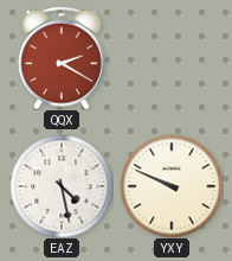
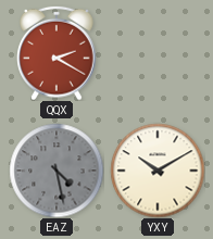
EAZ dial: white -> grey
YXY: 9:49 -> 10:10
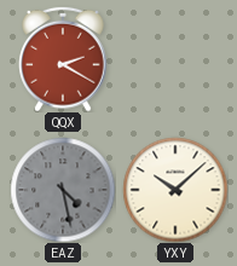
YXY: 10:10 -> 10:08
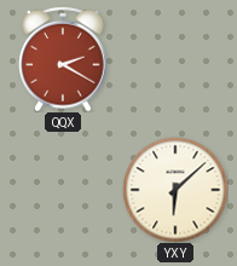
EAZ: 4:28 -> none
YXY: 10:08 -> 6:08
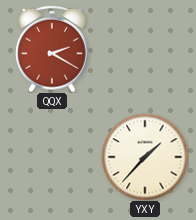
YXY: 6:08 -> 1:37
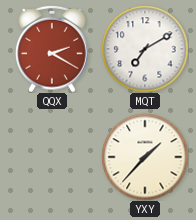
MQT: none -> 7:10
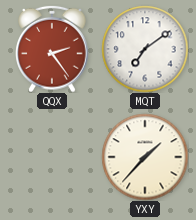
QQX: 2:20 -> 2:24
MQT: 7:10 -> 7:09
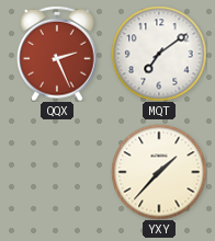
QQX: 2:24 -> 2:26
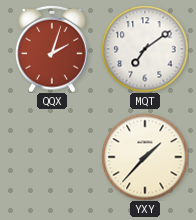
QQX: 2:26 -> 2:03
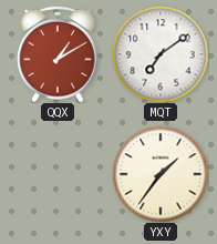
QQX: 2:03 -> 1:10
YXY: 1:37 -> 1:36
